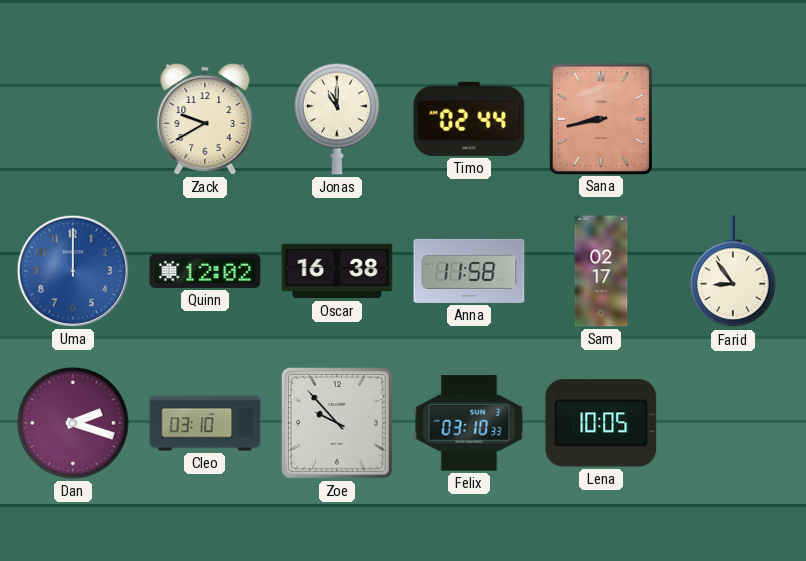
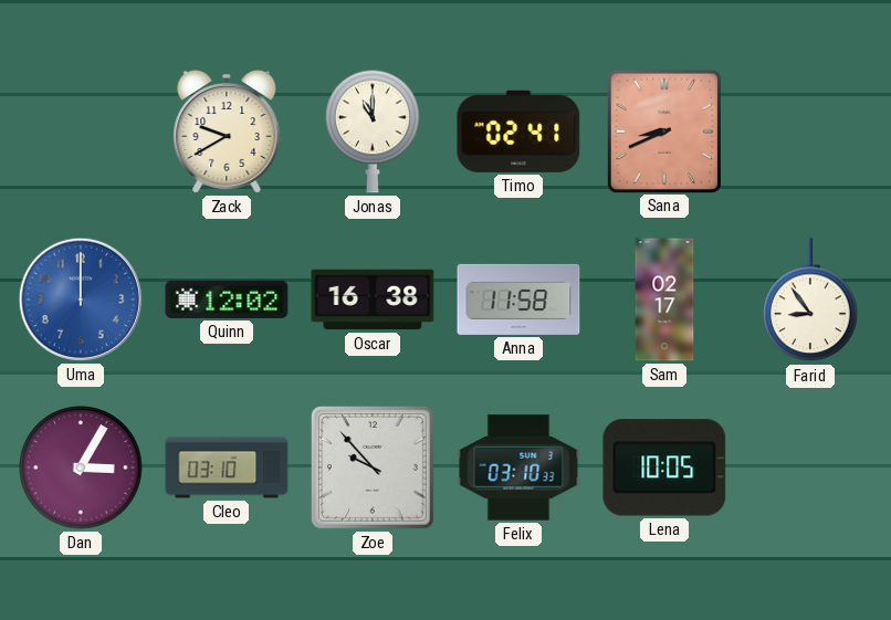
Timo: 02:44 -> 02:41
Sana: 8:43 -> 8:41
Dan: 2:18 -> 3:05
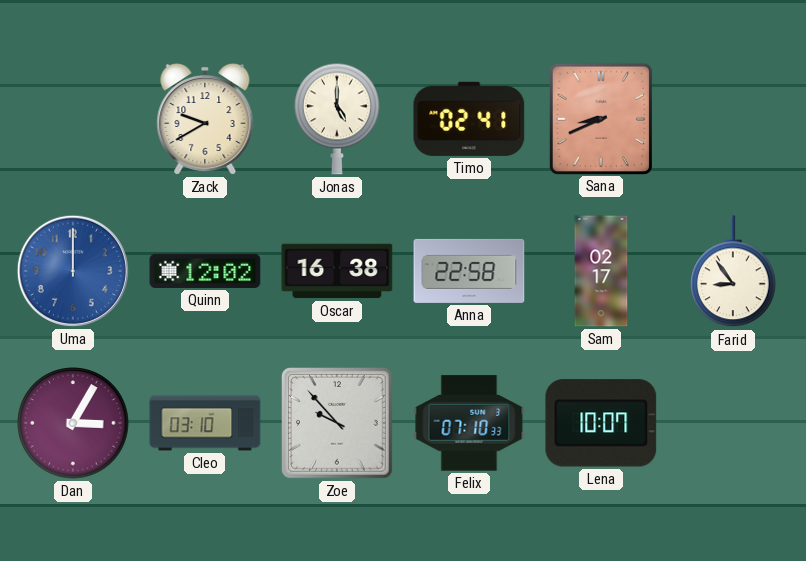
Jonas: 11:00 -> 5:00
Anna: 11:58 -> 22:58
Felix: 03:10 -> 07:10
Lena: 10:05 -> 10:07
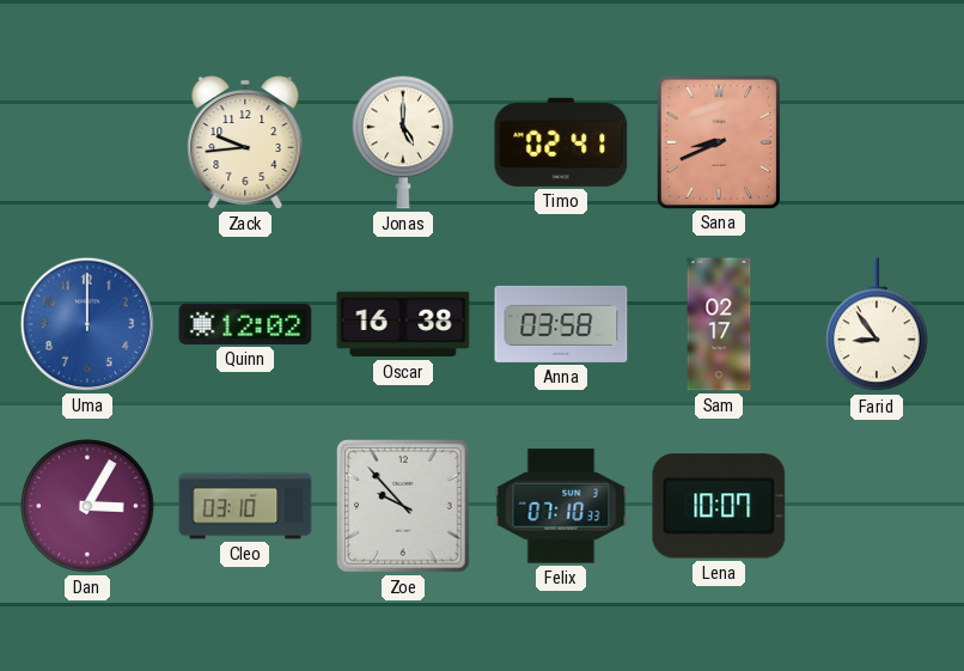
Zack: 9:40 -> 9:44
Anna: 22:58 -> 03:58
